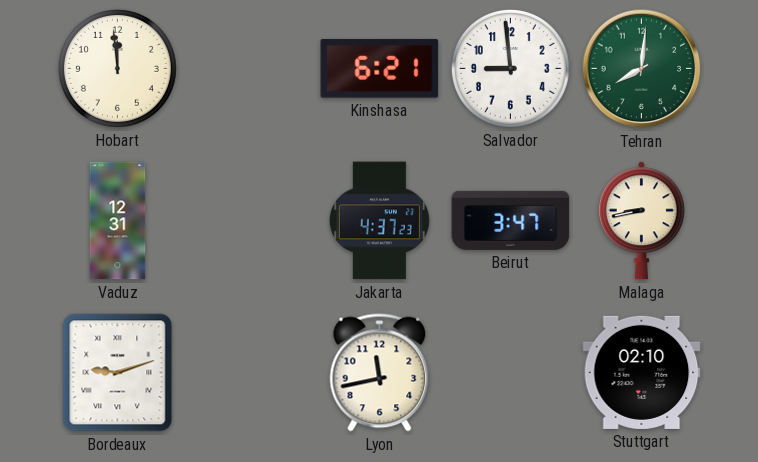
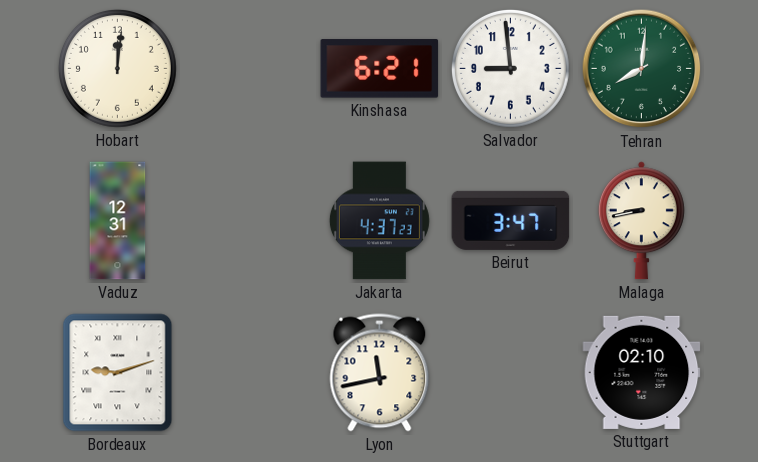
Hobart: 11:59 -> 12:01
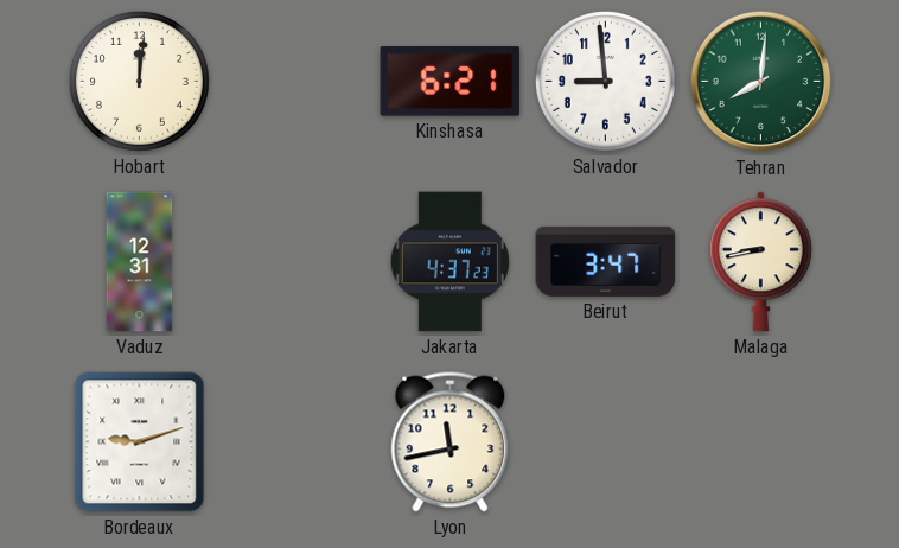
Stuttgart: 02:10 -> none
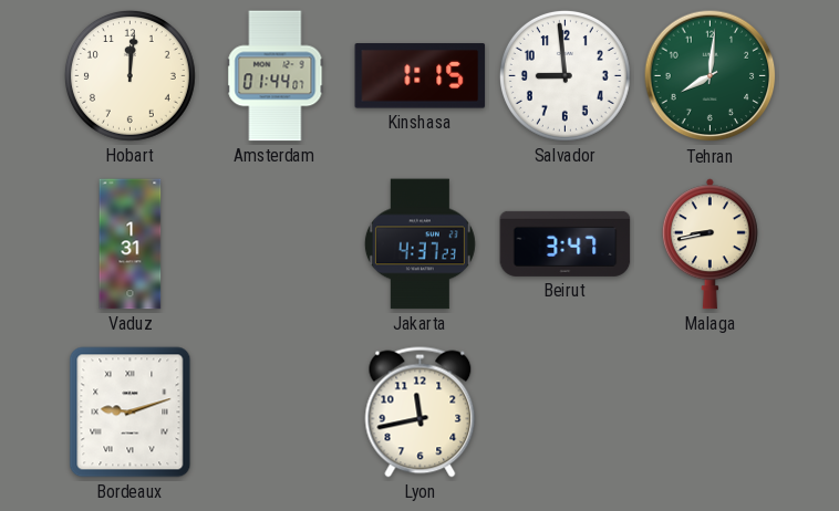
Amsterdam: none -> 01:44
Kinshasa: 6:21 -> 1:15
Vaduz: 12:31 -> 1:31
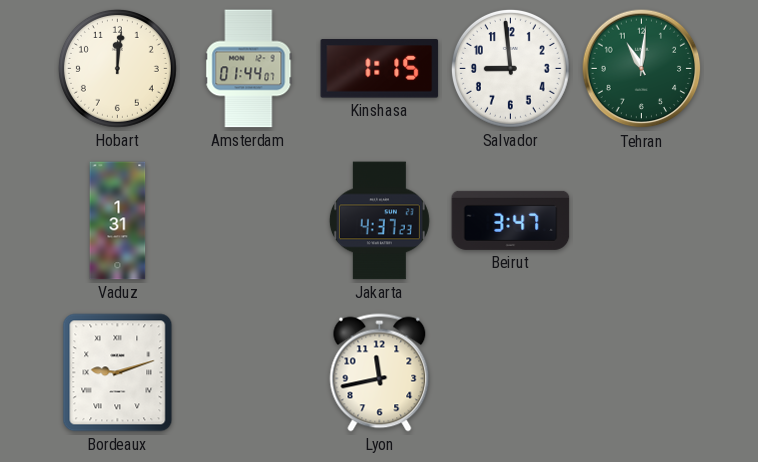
Tehran: 8:01 -> 11:01
Malaga: 8:43 -> none
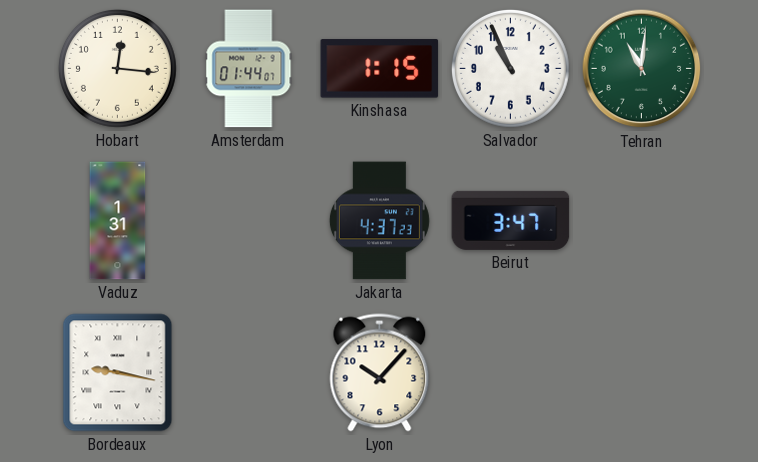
Hobart: 12:01 -> 12:16
Salvador: 8:59 -> 10:56
Bordeaux: 9:12 -> 9:17
Lyon: 11:43 -> 10:07
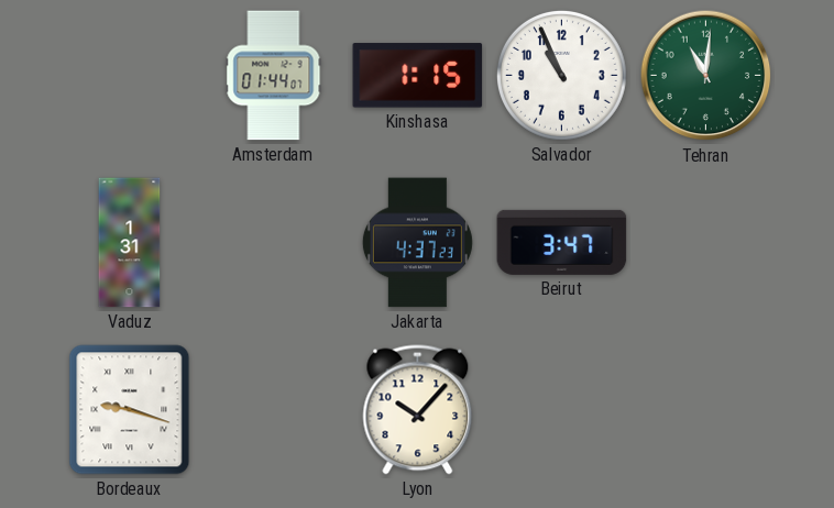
Hobart: 12:16 -> none
Bordeaux: 9:17 -> 9:18
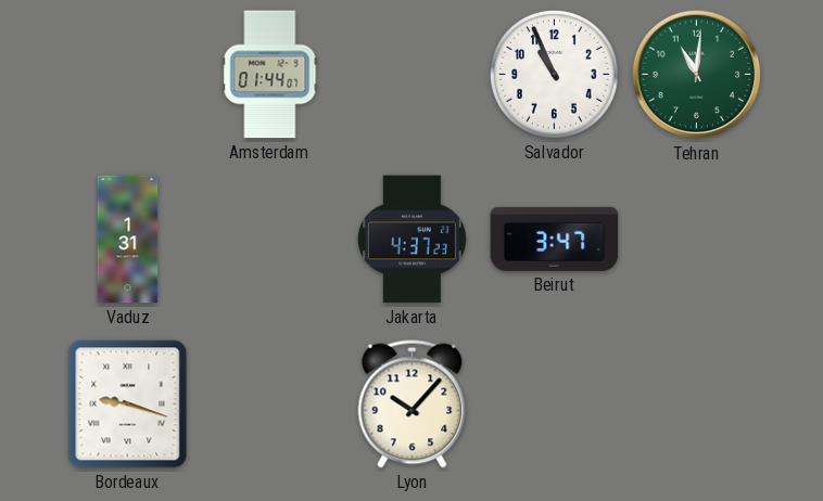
Kinshasa: 1:15 -> none
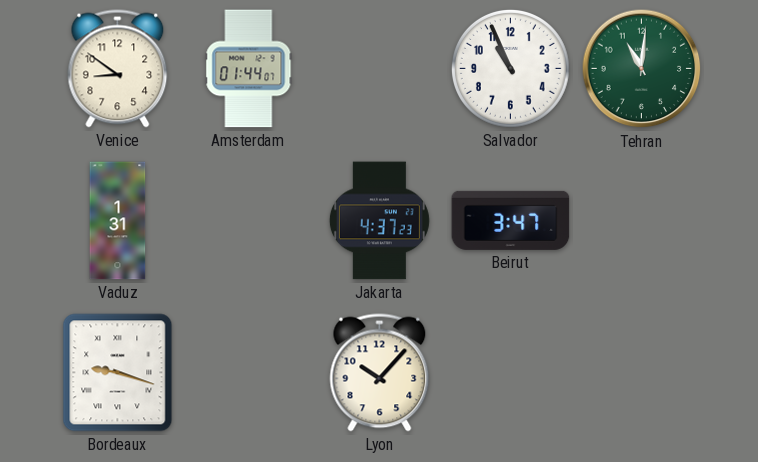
Venice: none -> 8:51
